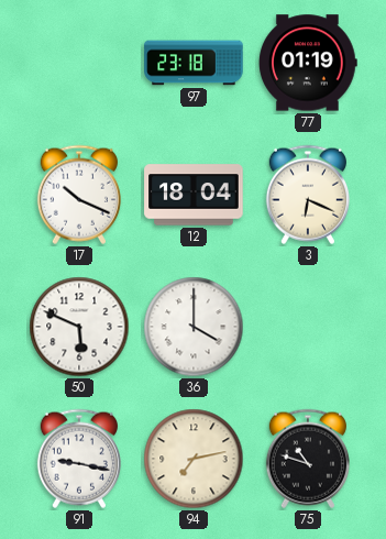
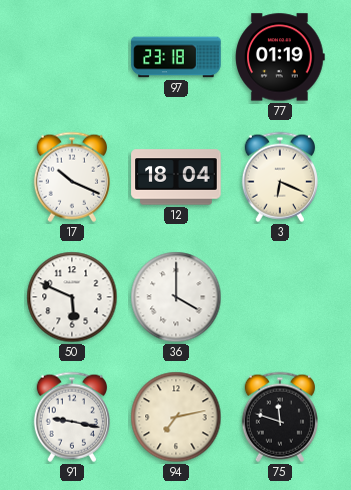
75: 10:48 -> 11:48
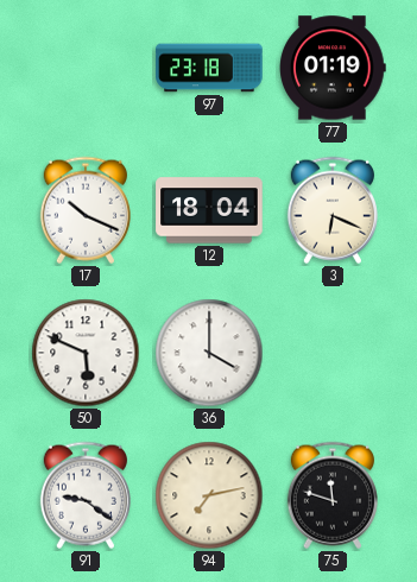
91: 9:17 -> 9:21
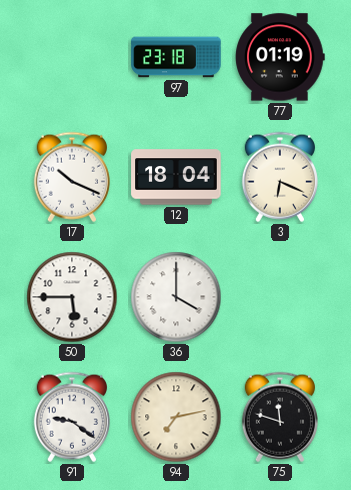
50: 5:49 -> 5:45
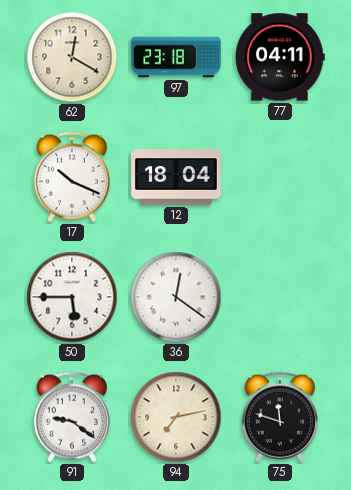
62: none -> 12:20
77: 01:19 -> 04:11
3: 6:19 -> none
36: 4:00 -> 12:21
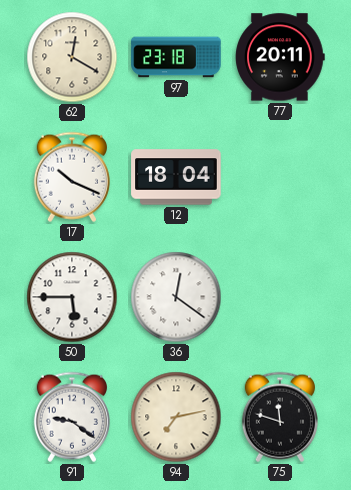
77: 04:11 -> 20:11
